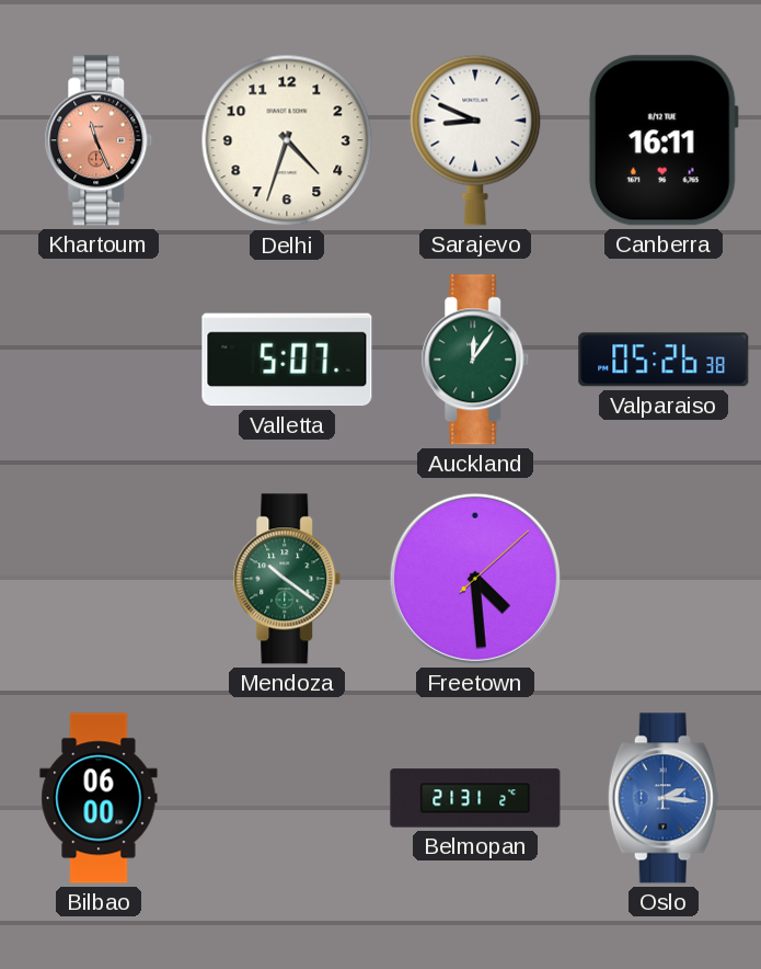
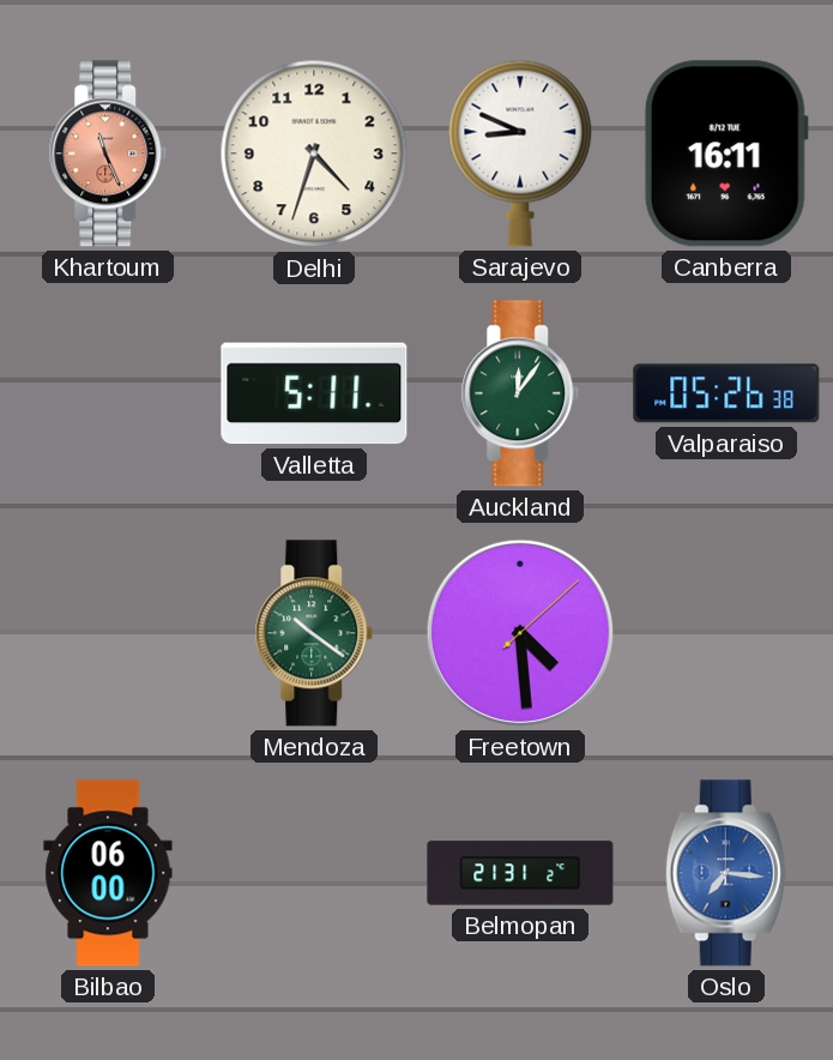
Valletta: 5:07 -> 5:11
Oslo: 2:16 -> 7:16
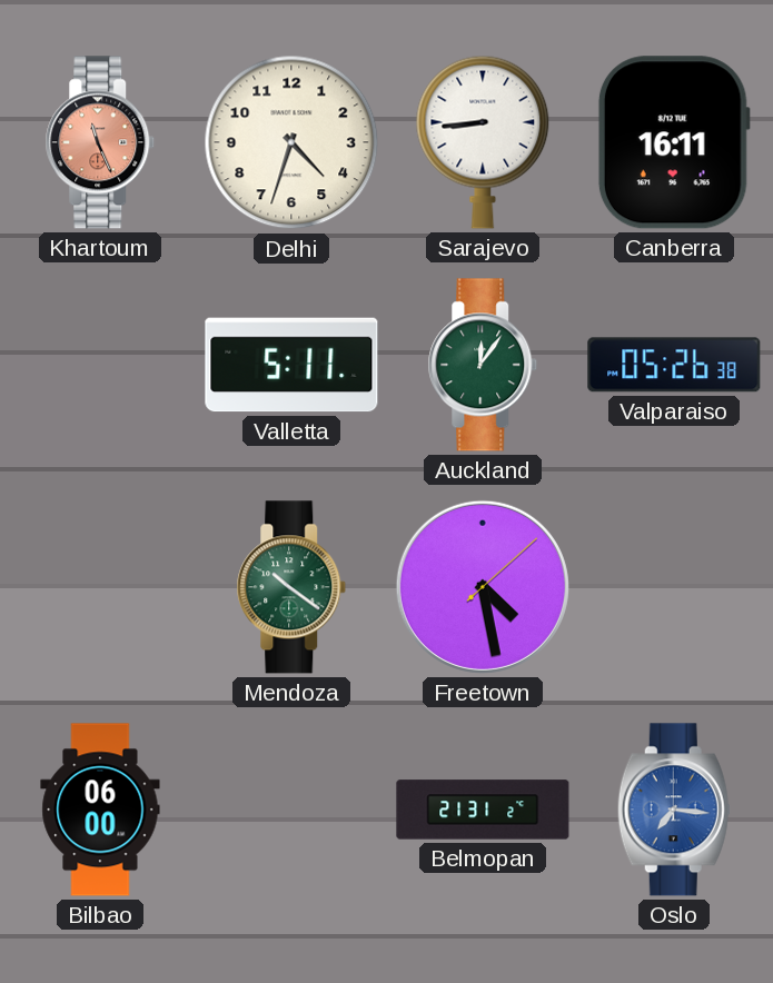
Sarajevo: 8:49 -> 8:44
Freetown: 4:29 -> 4:28
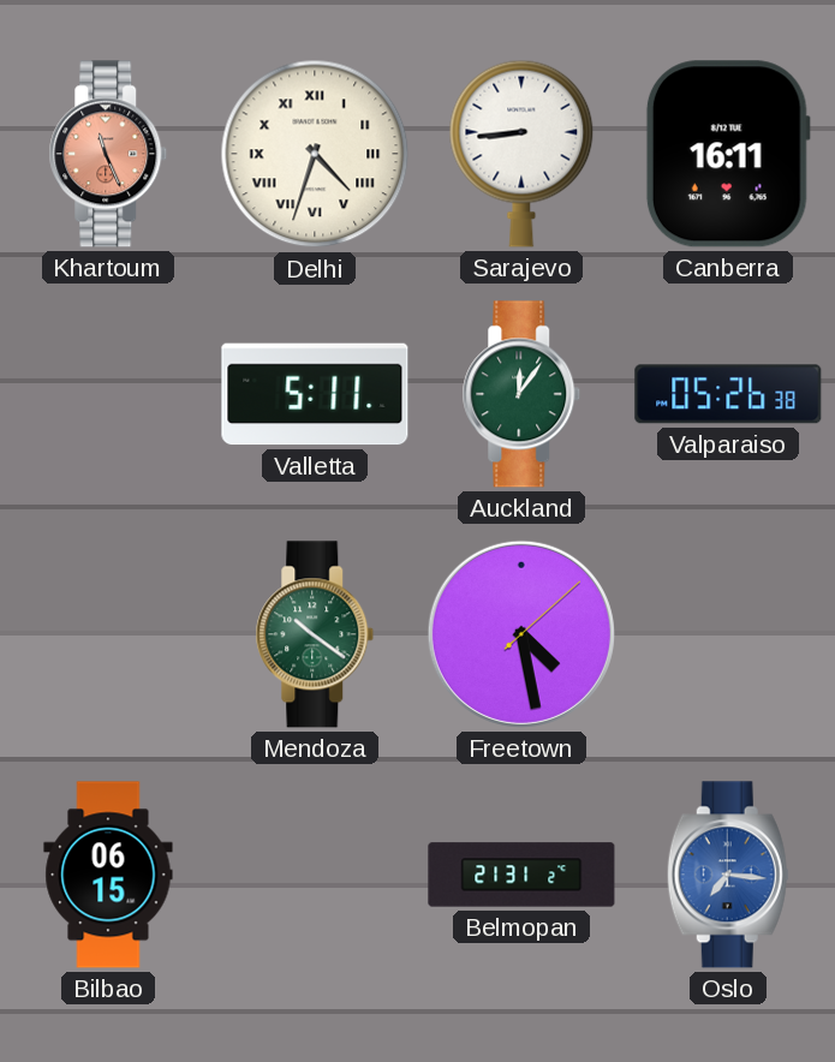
Delhi numerals: Arabic -> Roman
Bilbao: 06:00 -> 06:15
